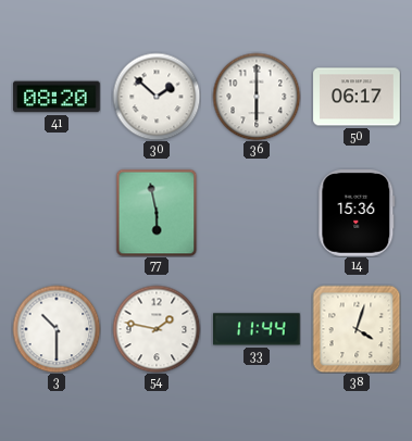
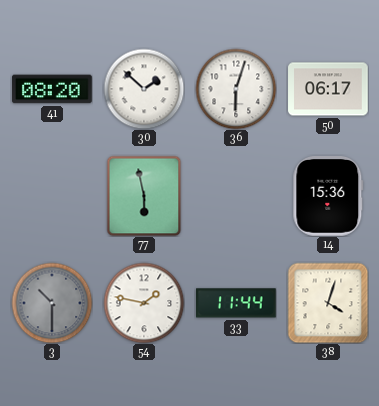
36: 6:00 -> 6:03
3 dial: white -> grey
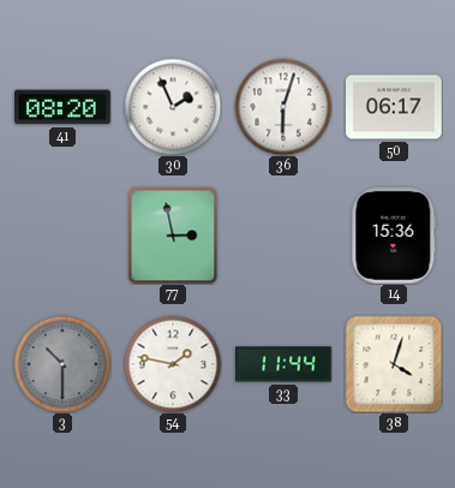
30: 1:52 -> 1:56
77: 5:58 -> 2:58
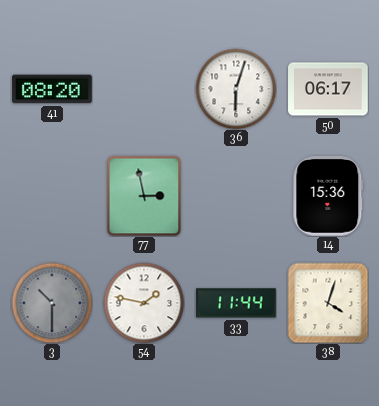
30: 1:56 -> none
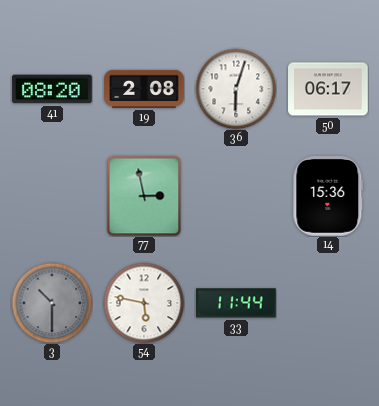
19: none -> 2:08
54: 1:47 -> 5:47
38: 4:03 -> none
